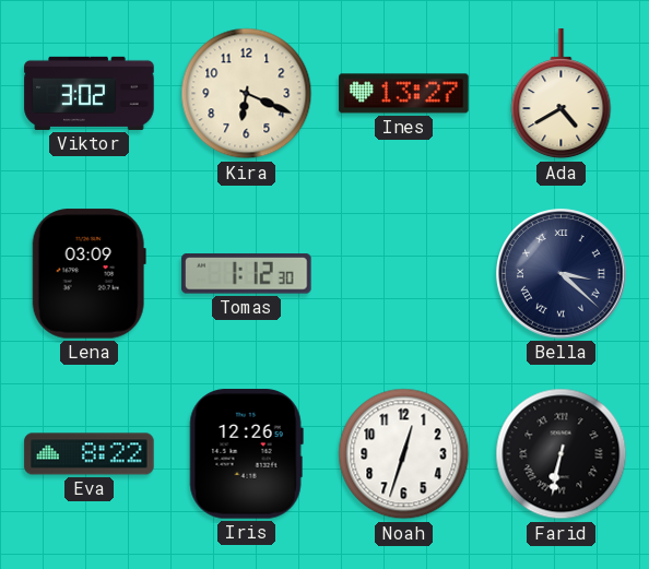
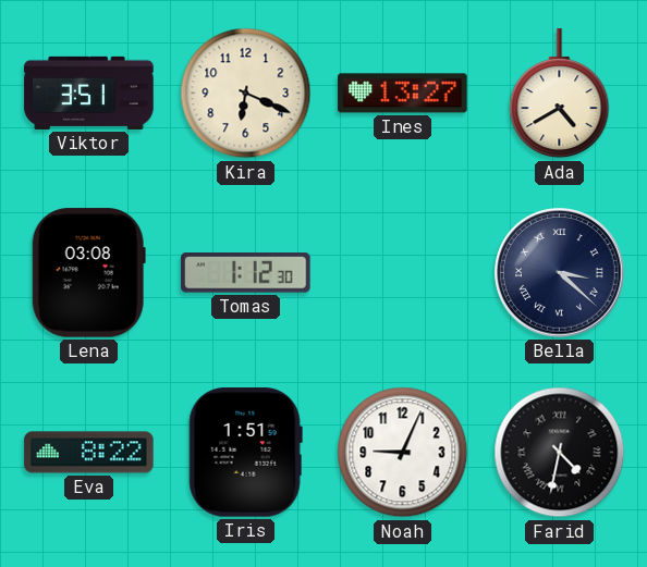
Viktor: 3:02 -> 3:51
Lena: 03:09 -> 03:08
Iris: 12:26 -> 1:51
Noah: 12:33 -> 9:04
Farid: 6:32 -> 4:32
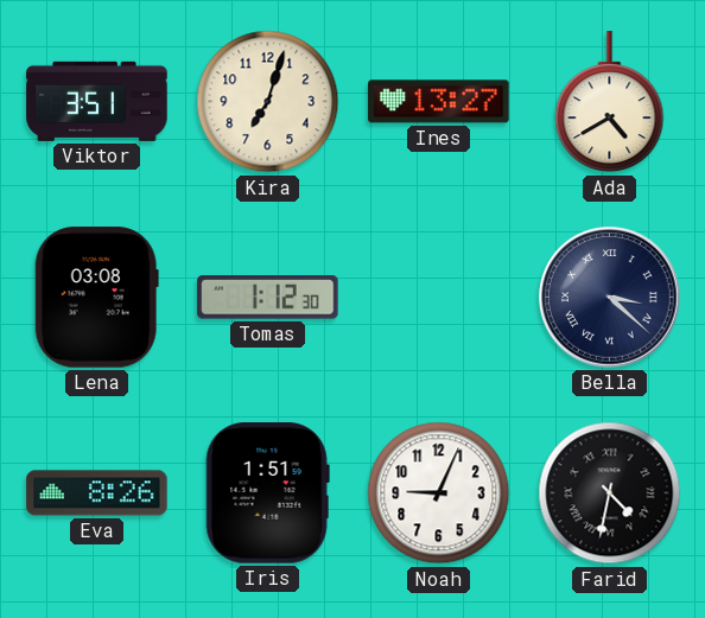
Kira: 6:19 -> 7:03
Eva: 8:22 -> 8:26
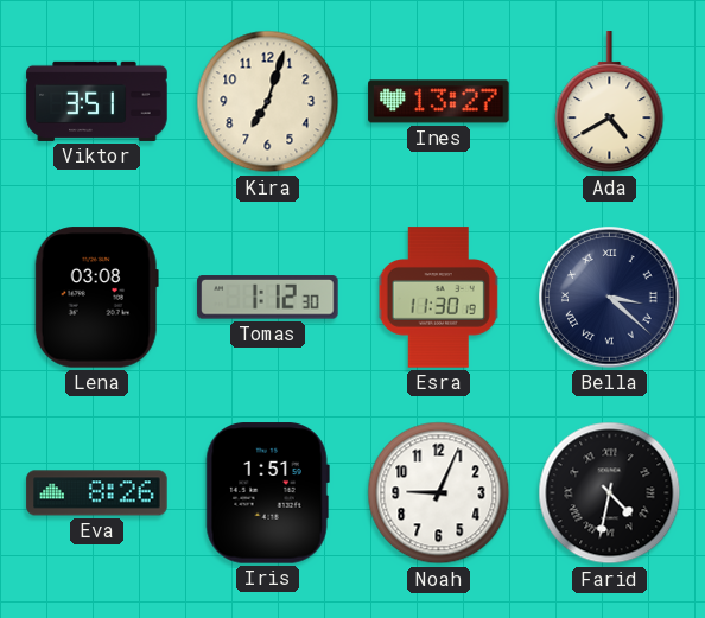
Esra: none -> 11:30
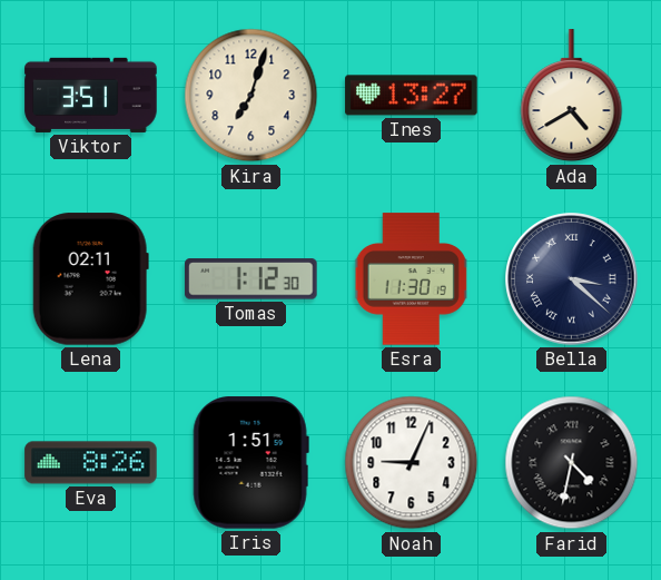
Lena: 03:08 -> 02:11
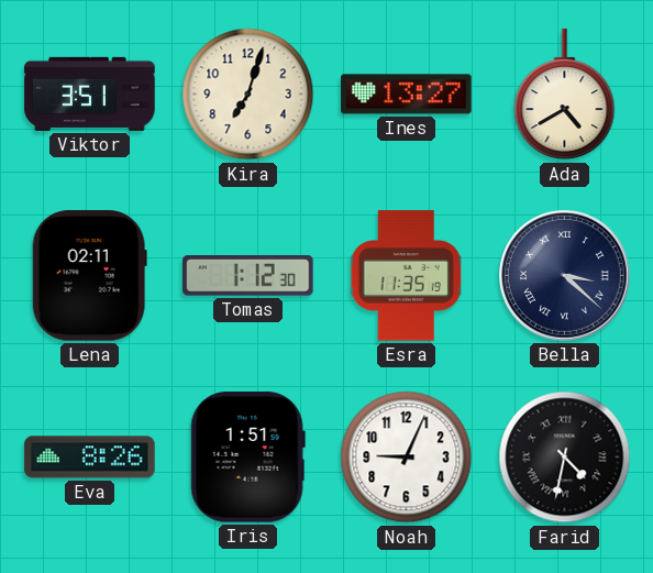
Esra: 11:30 -> 11:35
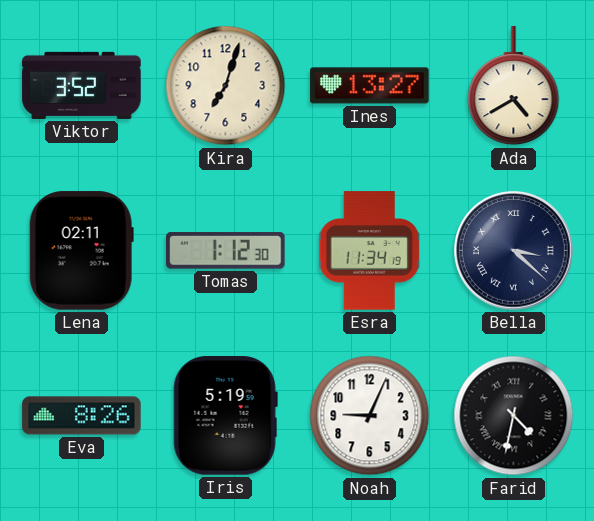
Viktor: 3:51 -> 3:52
Esra: 11:35 -> 11:34
Iris: 1:51 -> 5:19
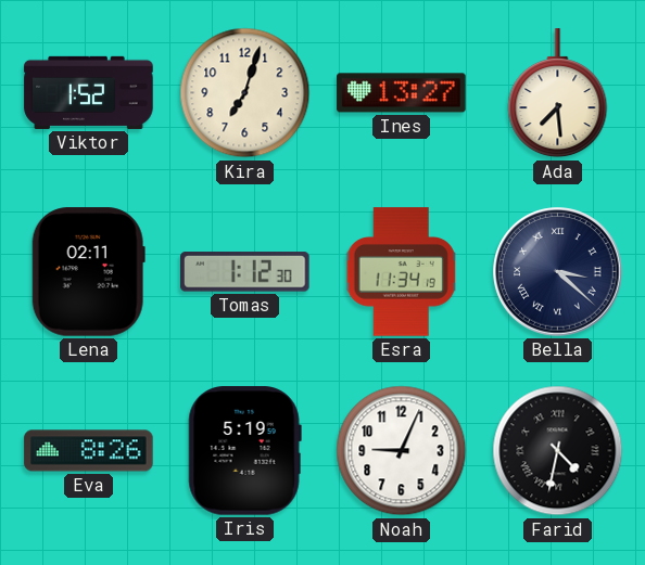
Viktor: 3:52 -> 1:52
Ada: 4:40 -> 7:29
